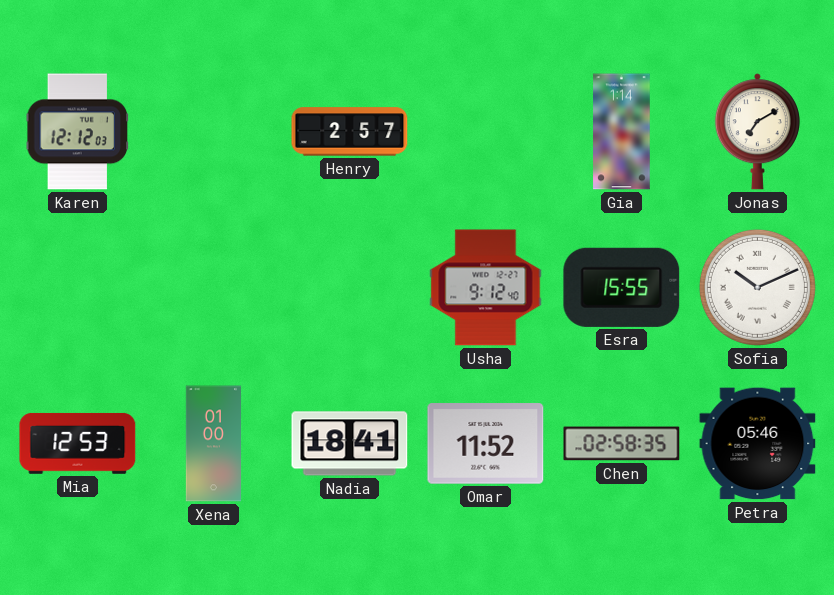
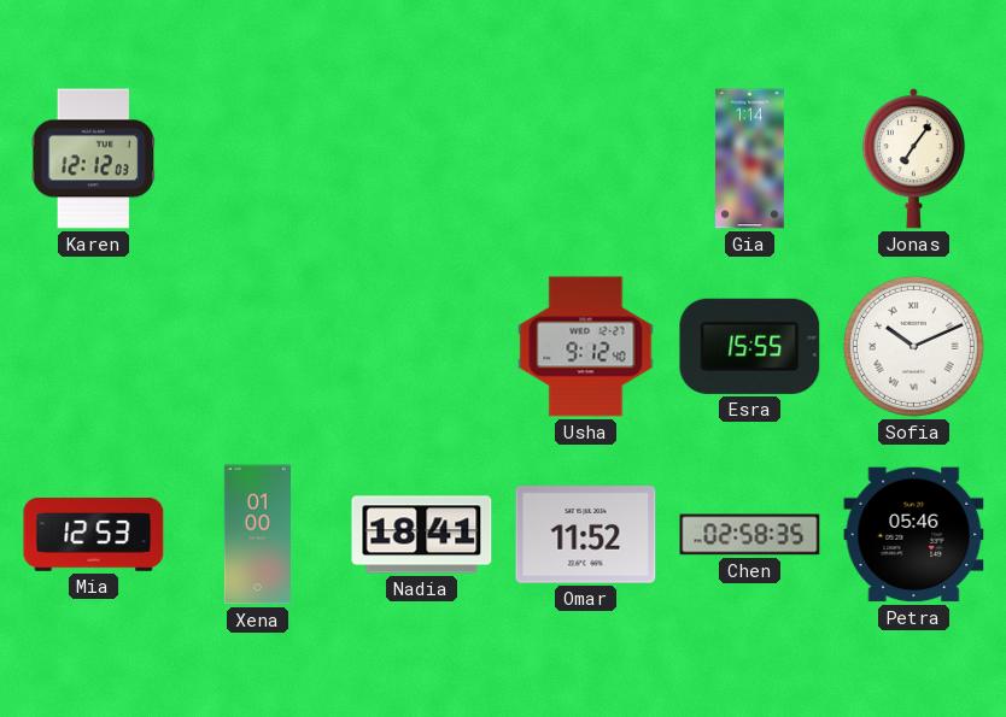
Henry: 2:57 -> none
Jonas: 7:10 -> 7:06
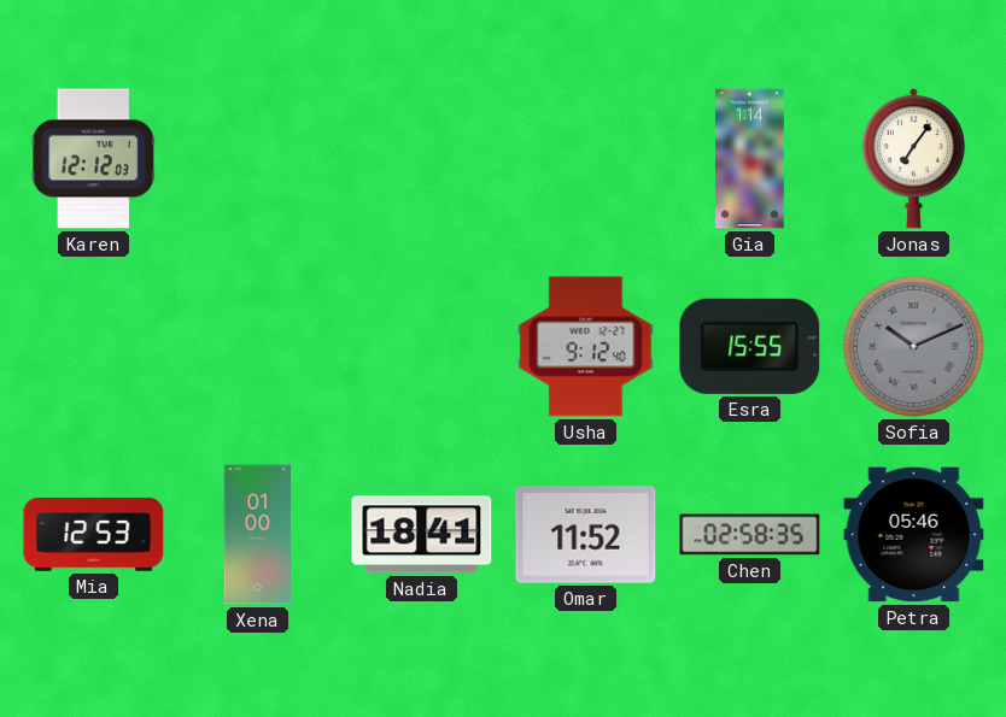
Sofia dial: white -> grey
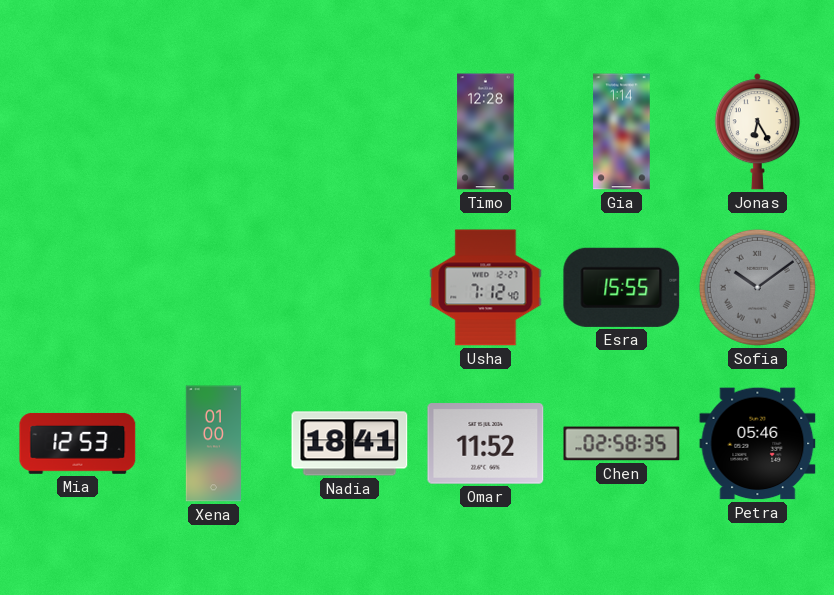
Karen: 12:12 -> none
Timo: none -> 12:28
Jonas: 7:06 -> 6:25
Usha: 9:12 -> 7:12
Sofia: 10:11 -> 10:09
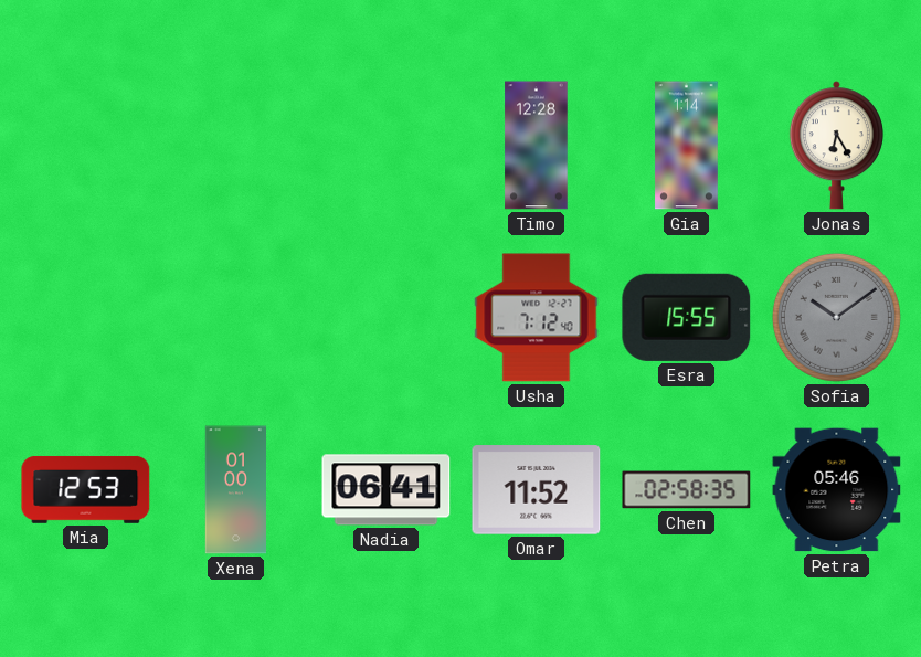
Nadia: 18:41 -> 06:41
